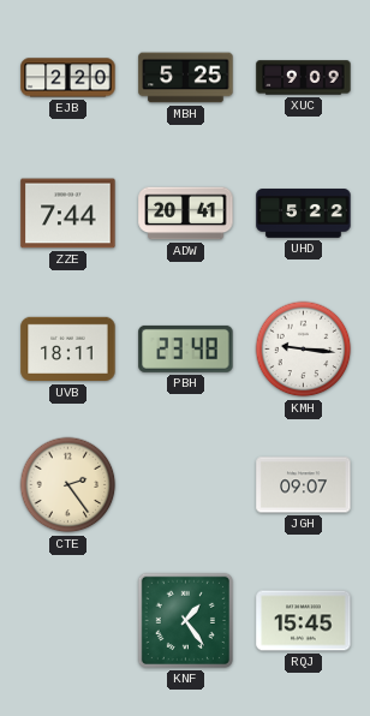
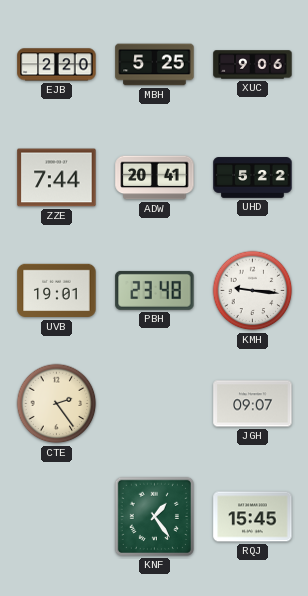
XUC: 9:09 -> 9:06
UVB: 18:11 -> 19:01
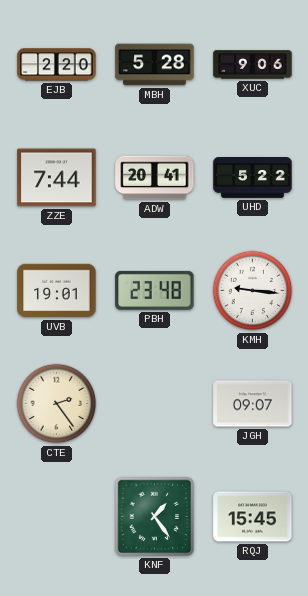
MBH: 5:25 -> 5:28
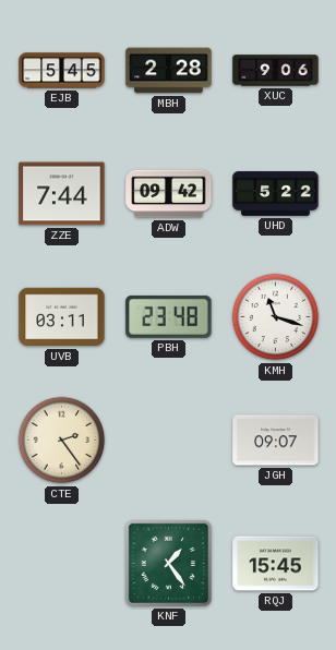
EJB: 2:20 -> 5:45
MBH: 5:28 -> 2:28
ADW: 20:41 -> 09:42
UVB: 19:01 -> 03:11
KMH: 9:16 -> 11:18
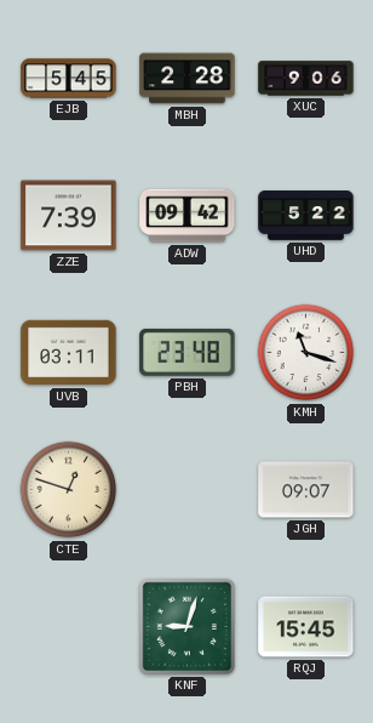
ZZE: 7:44 -> 7:39
CTE: 2:24 -> 12:48
KNF: 1:24 -> 9:03
